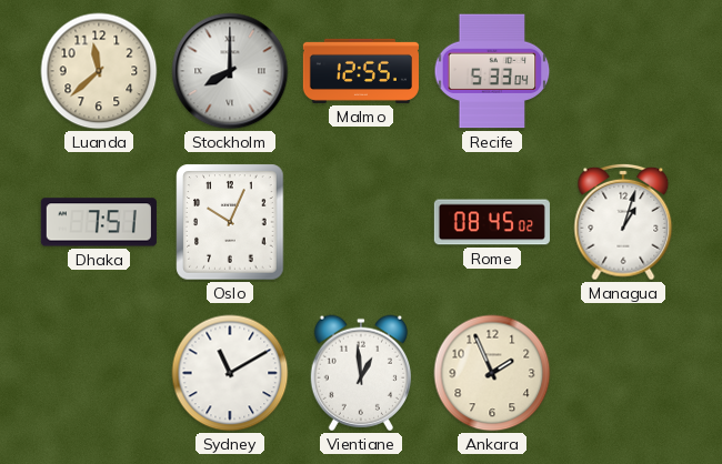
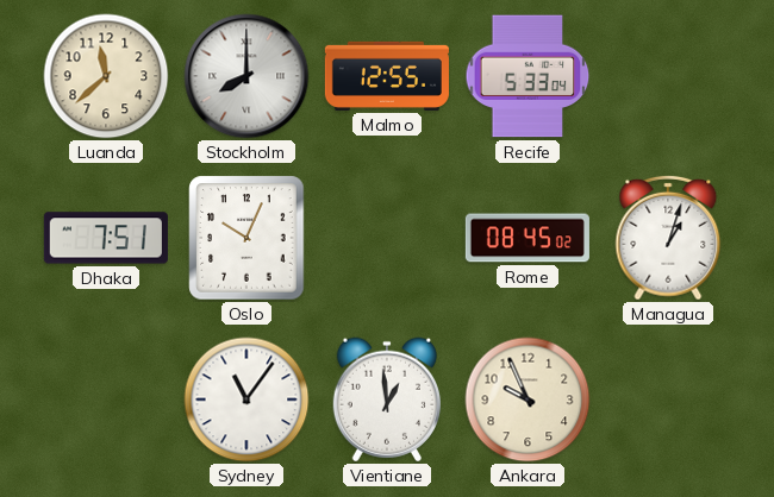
Sydney: 11:10 -> 11:06
Ankara: 1:56 -> 9:56
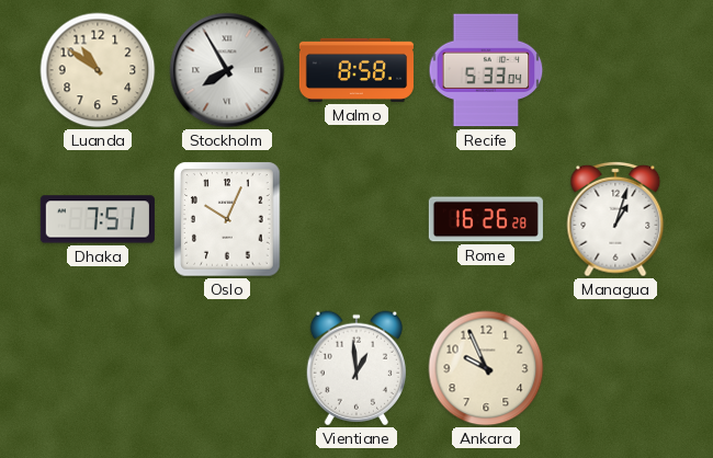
Luanda: 11:38 -> 10:51
Stockholm: 8:00 -> 7:55
Malmo: 12:55 -> 8:58
Rome: 08:45 -> 16:26
Sydney: 11:06 -> none
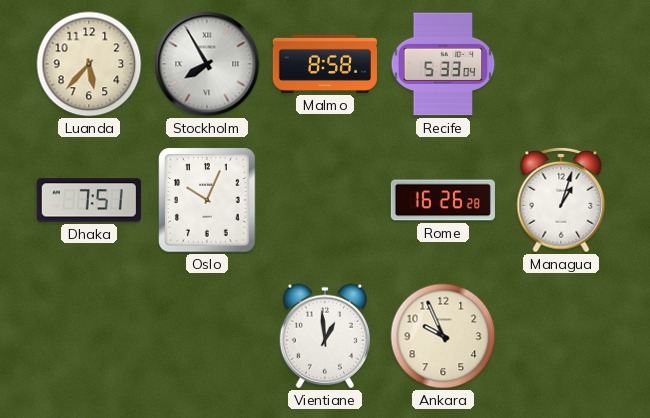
Luanda: 10:51 -> 5:37
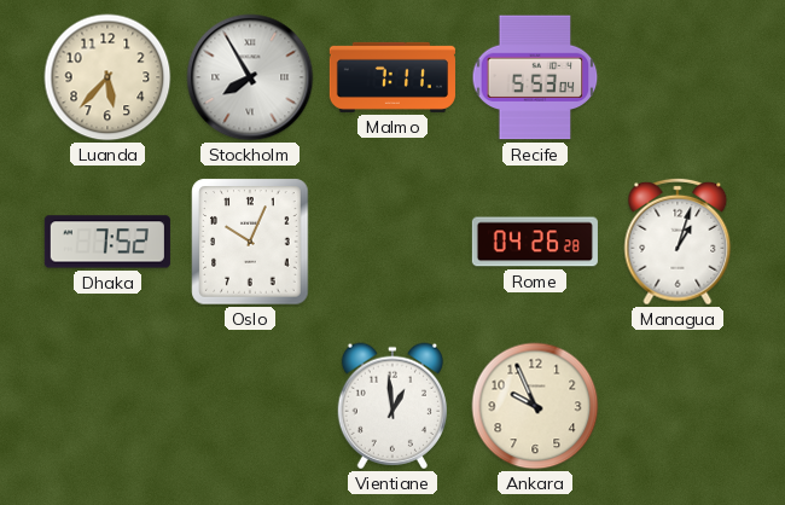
Malmo: 8:58 -> 7:11
Recife: 5:33 -> 5:53
Dhaka: 7:51 -> 7:52
Rome: 16:26 -> 04:26
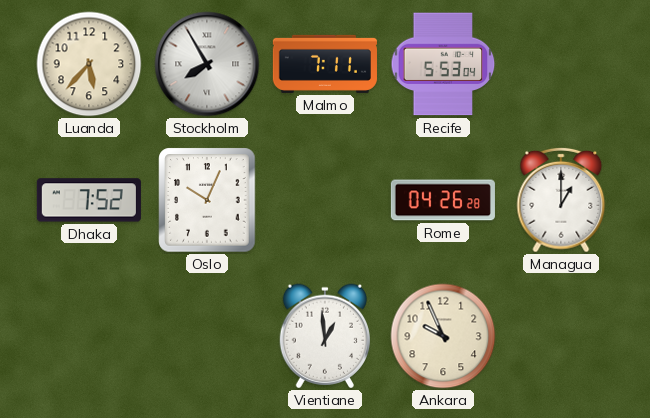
Managua: 1:03 -> 1:00
